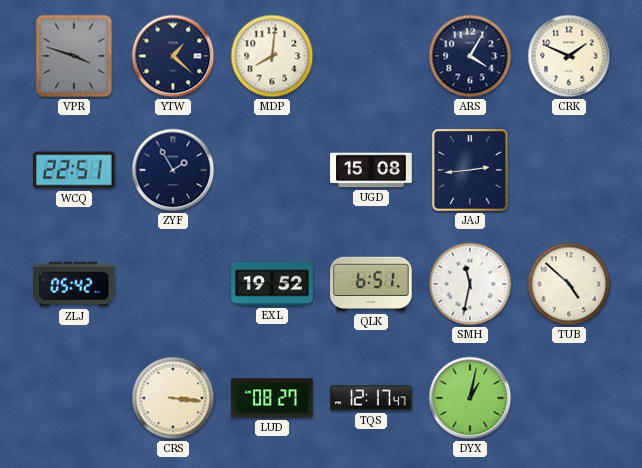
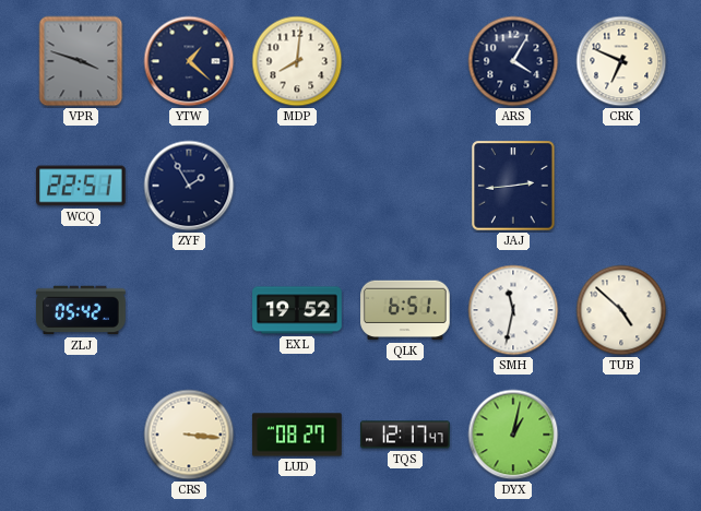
CRK: 1:49 -> 6:49
UGD: 15:08 -> none
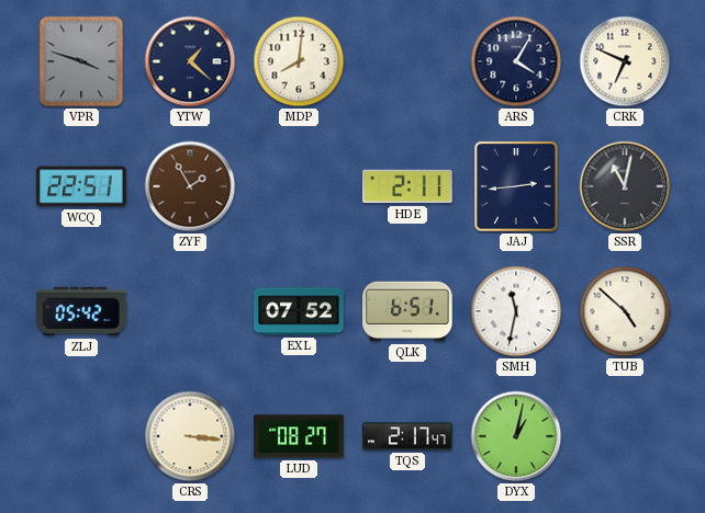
ZYF dial: navy -> brown
HDE: none -> 2:11
SSR: none -> 11:02
EXL: 19:52 -> 07:52
TQS: 12:17 -> 2:17
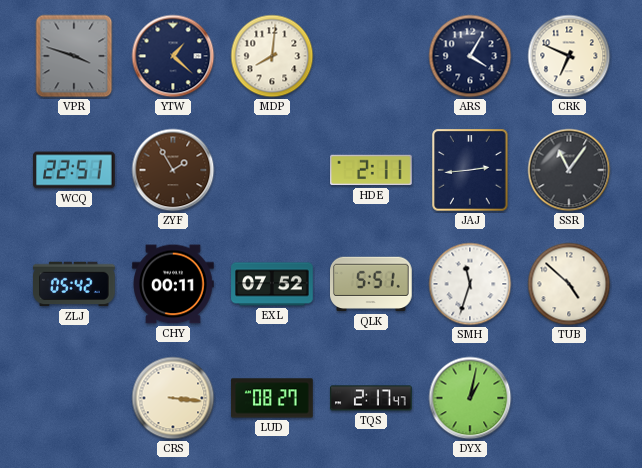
SSR: 11:02 -> 11:06
CHY: none -> 00:11
QLK: 6:51 -> 5:51
SMH: 11:32 -> 11:33
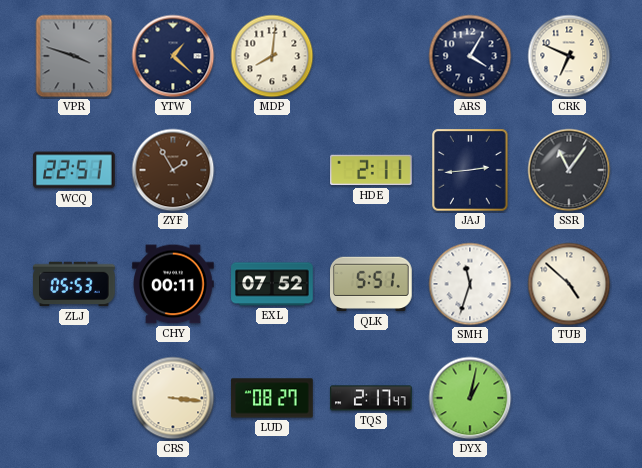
ZLJ: 05:42 -> 05:53
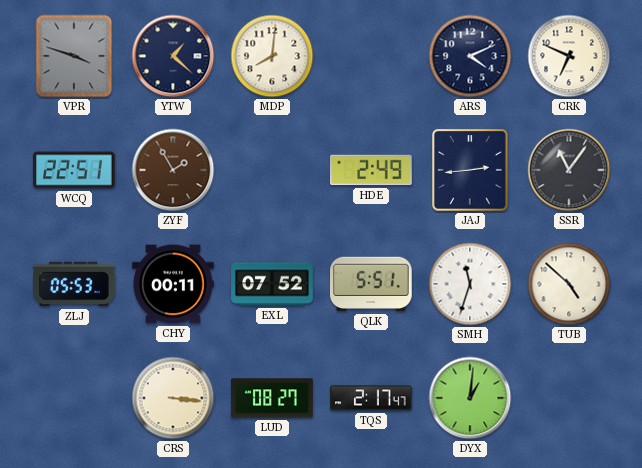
ARS: 4:05 -> 4:11
HDE: 2:11 -> 2:49
DYX: 1:02 -> 1:01
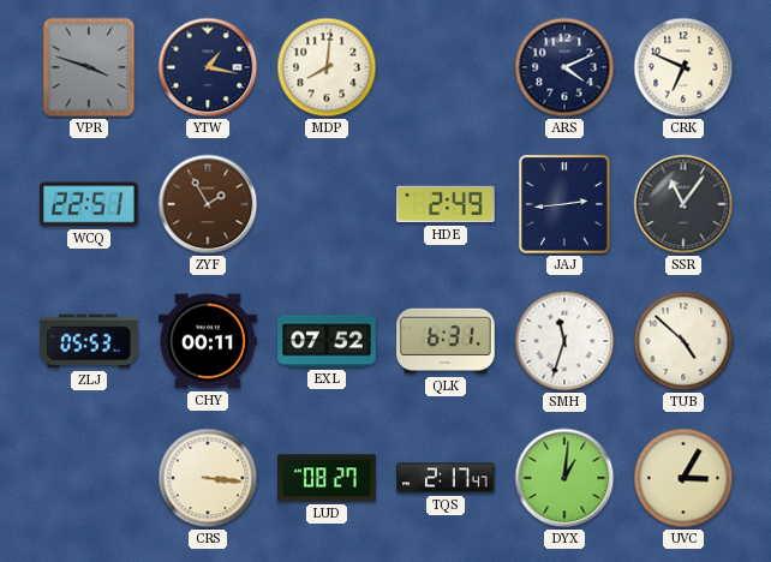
YTW: 1:22 -> 1:17
QLK: 5:51 -> 6:31
UVC: none -> 3:05
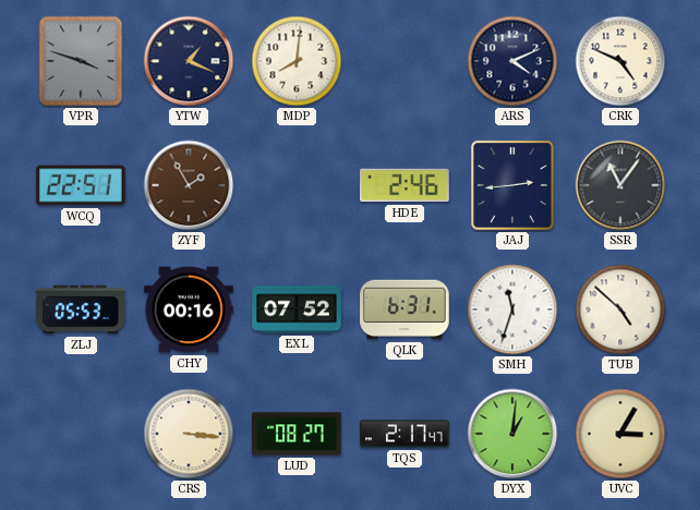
YTW: 1:17 -> 1:19
CRK: 6:49 -> 4:49
HDE: 2:49 -> 2:46
CHY: 00:11 -> 00:16
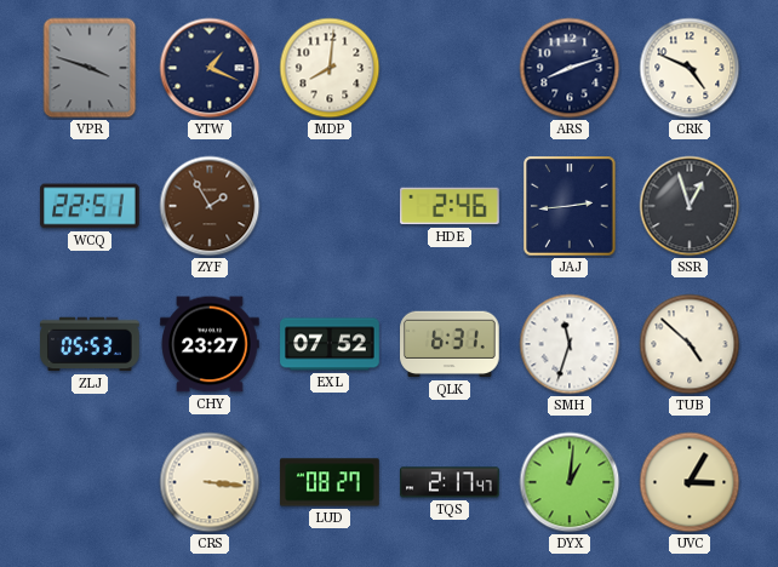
ARS: 4:11 -> 8:12
SSR: 11:06 -> 12:57
CHY: 00:16 -> 23:27
